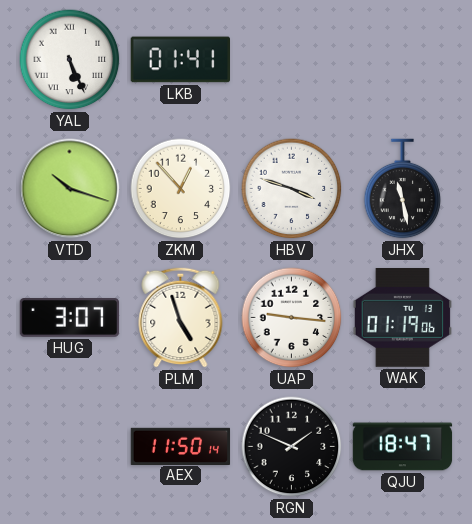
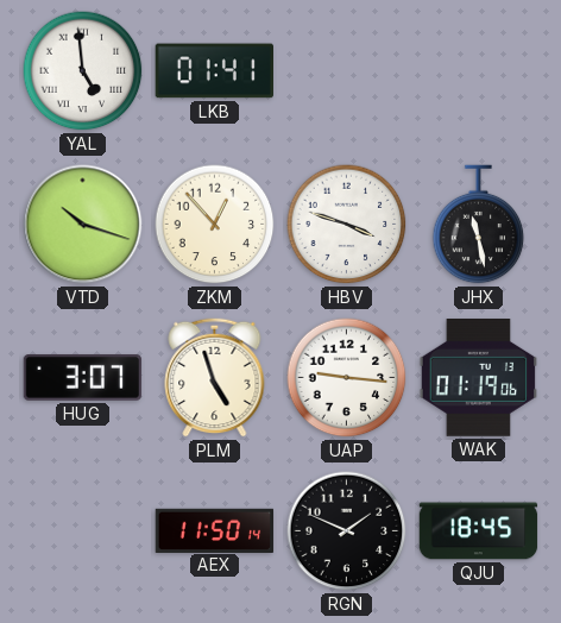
YAL: 5:26 -> 4:59
QJU: 18:47 -> 18:45
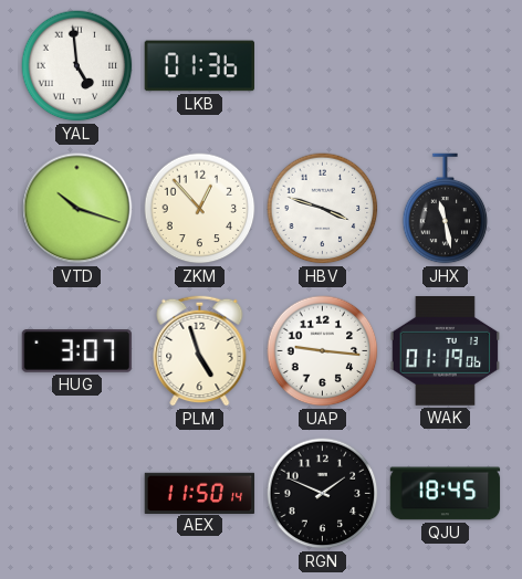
LKB: 01:41 -> 01:36
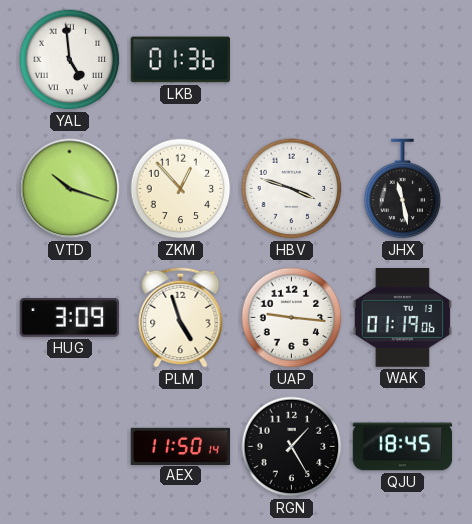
HUG: 3:07 -> 3:09
RGN: 1:49 -> 1:25
